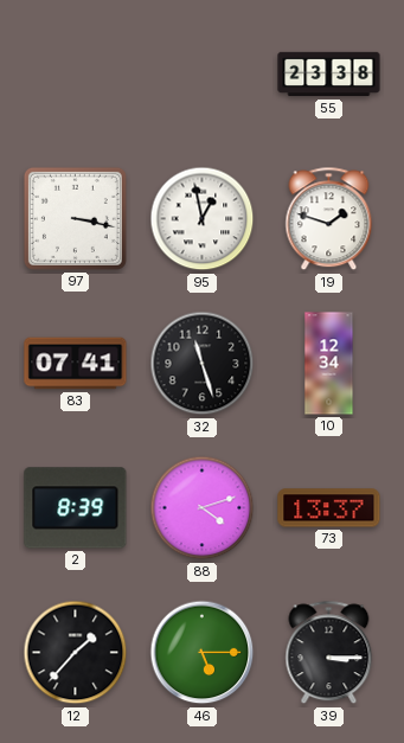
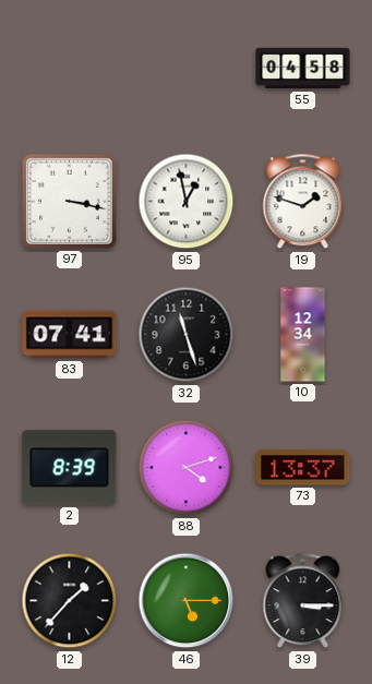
55: 23:38 -> 04:58
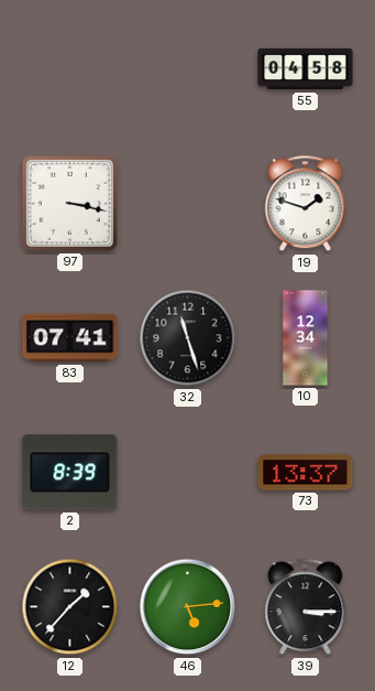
95: 12:58 -> none
88: 4:12 -> none
46: 5:15 -> 5:14
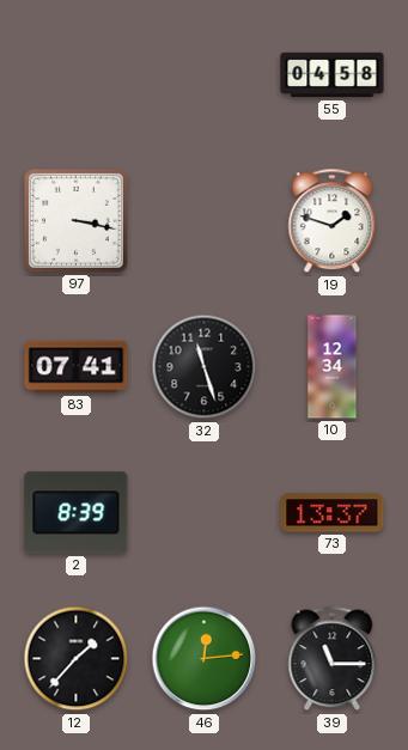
46: 5:14 -> 12:14
39: 3:15 -> 11:15
